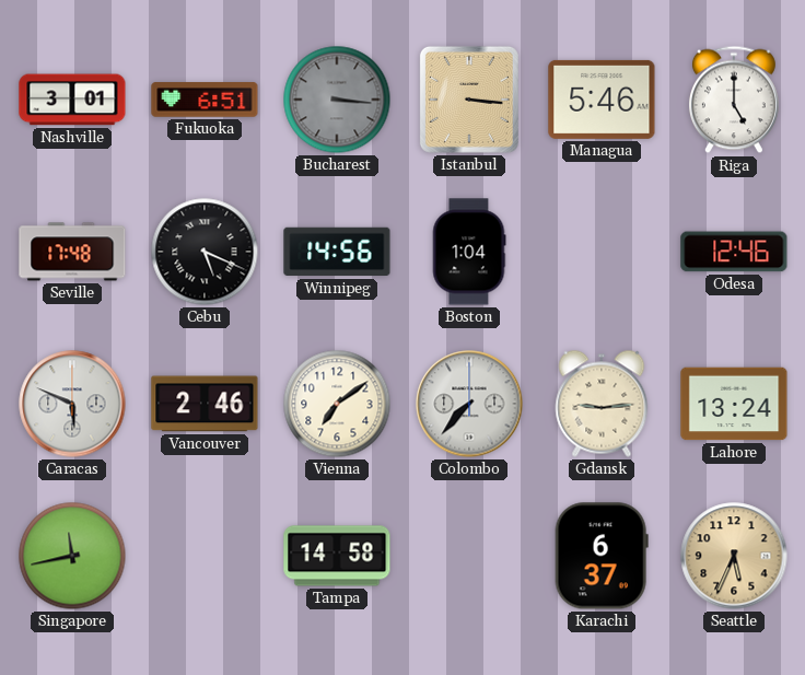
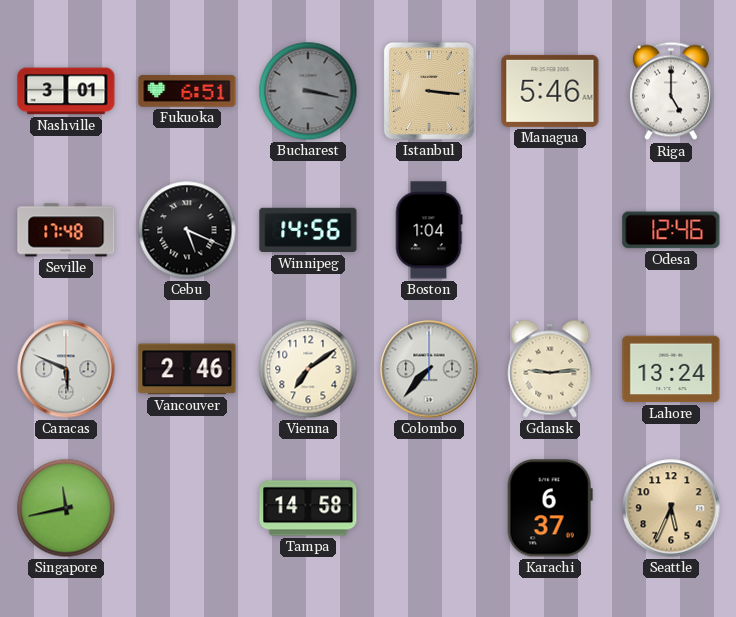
Bucharest: 3:16 -> 3:17
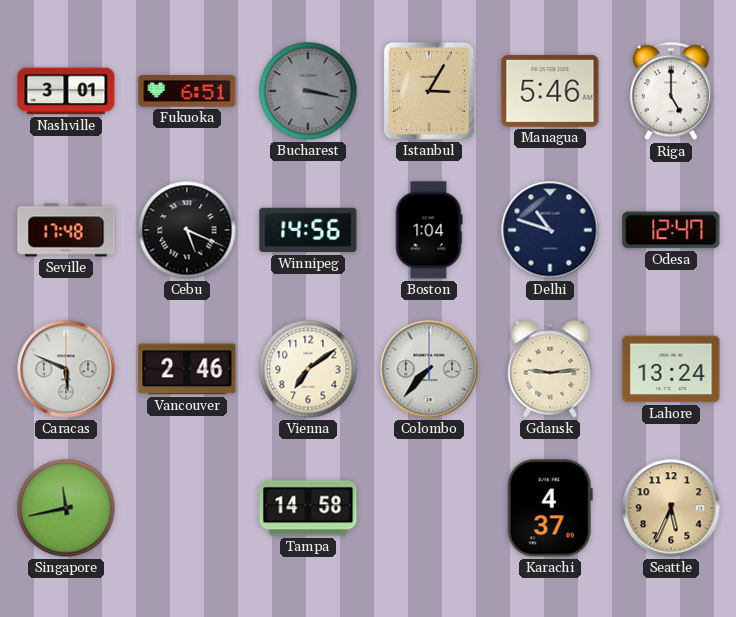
Istanbul: 3:16 -> 3:05
Delhi: none -> 10:48
Odesa: 12:46 -> 12:47
Karachi: 6:37 -> 4:37
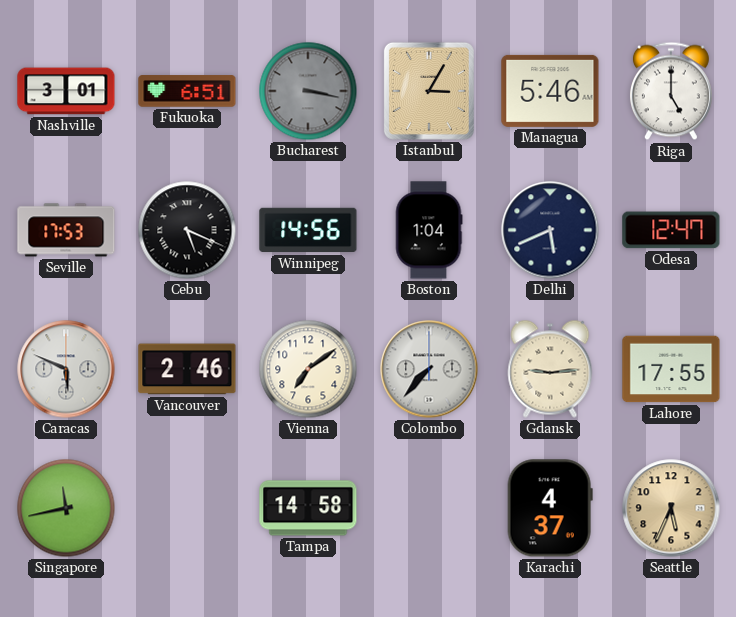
Seville: 17:48 -> 17:53
Delhi: 10:48 -> 5:41
Lahore: 13:24 -> 17:55
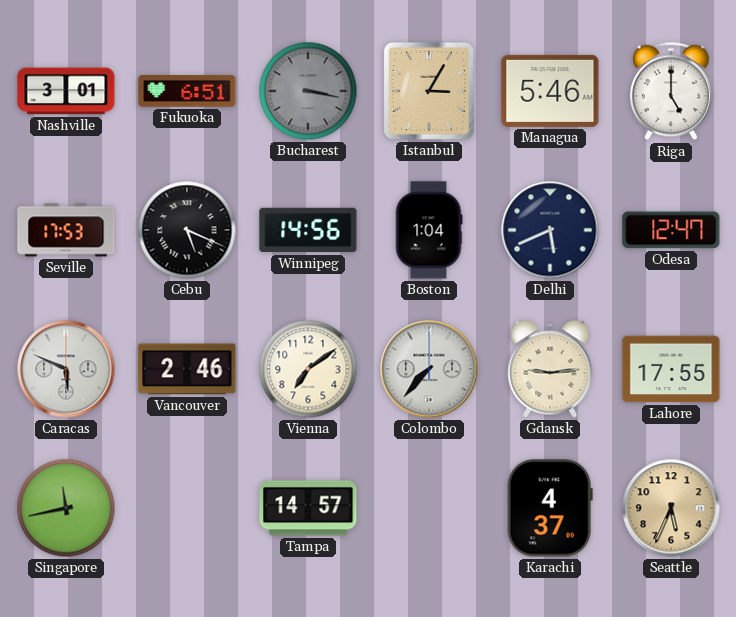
Tampa: 14:58 -> 14:57
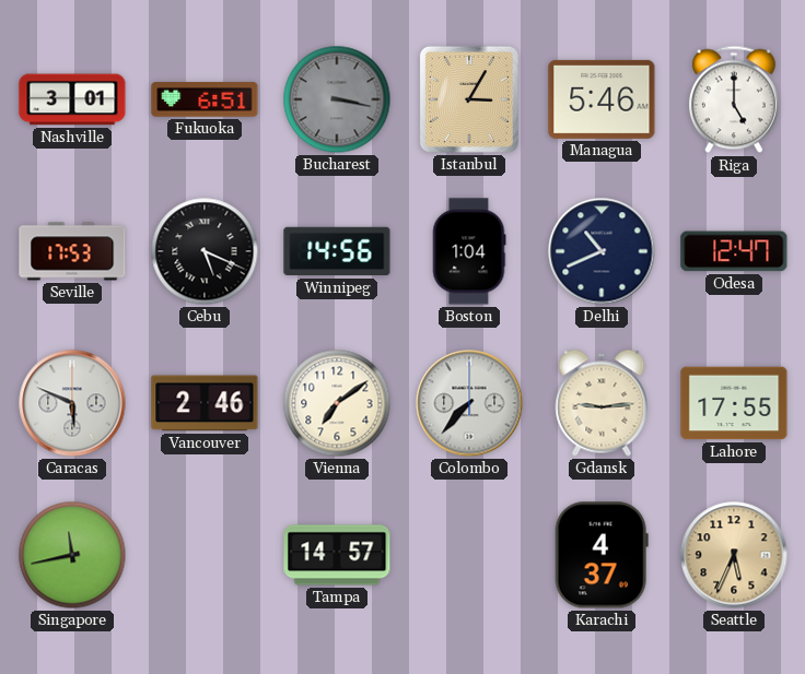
Delhi: 5:41 -> 10:41
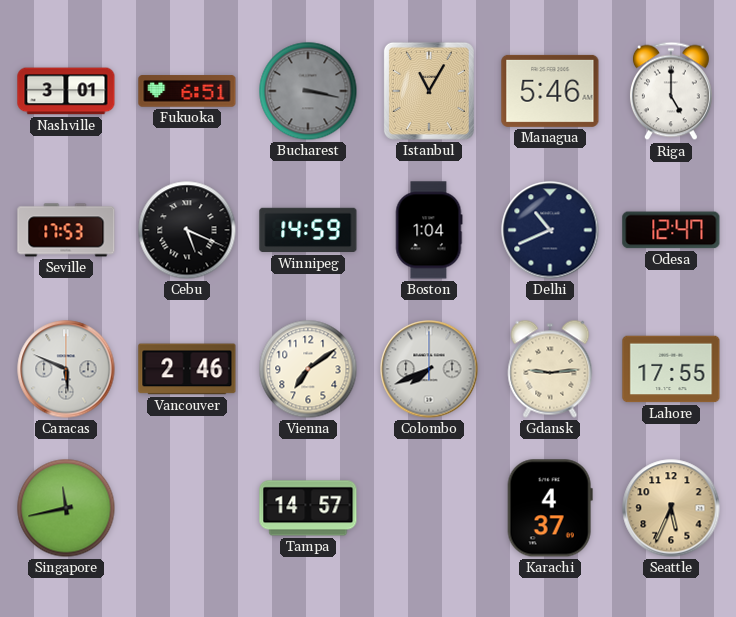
Istanbul: 3:05 -> 11:05
Winnipeg: 14:56 -> 14:59
Colombo: 7:37 -> 7:41
